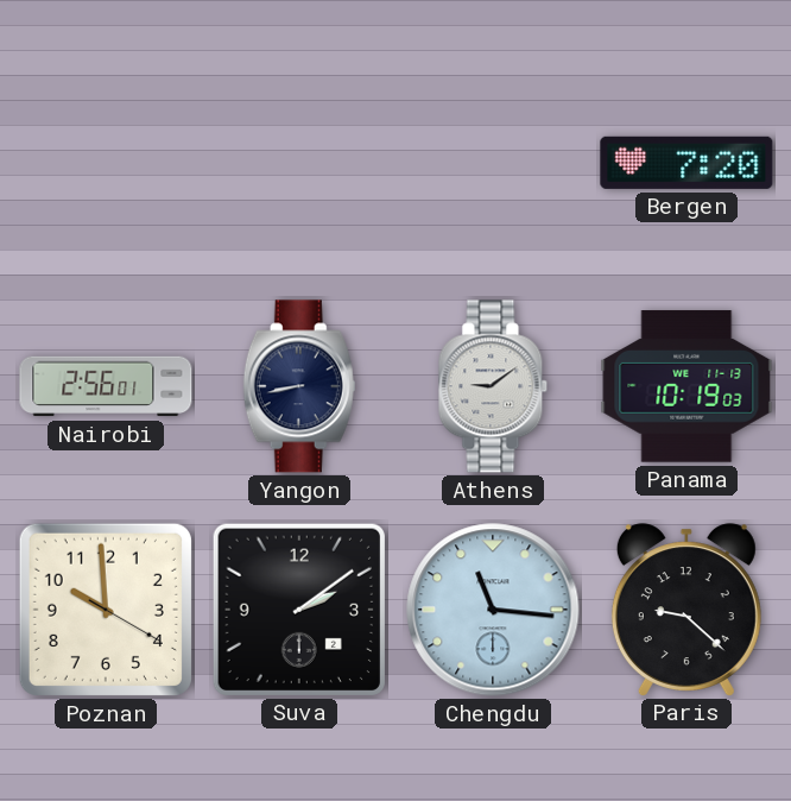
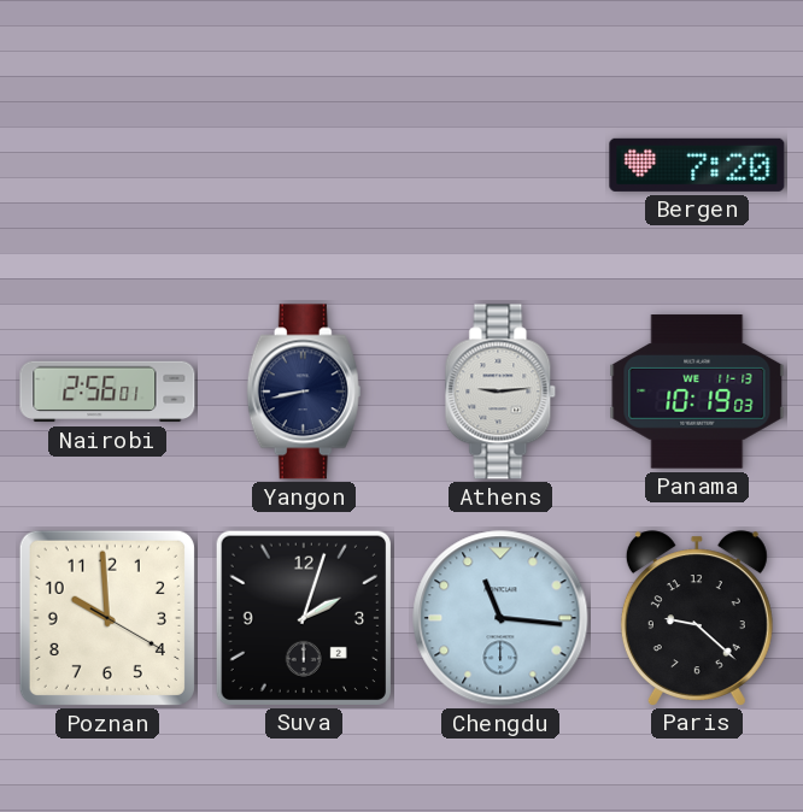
Athens: 9:09 -> 9:14
Suva: 2:09 -> 2:03
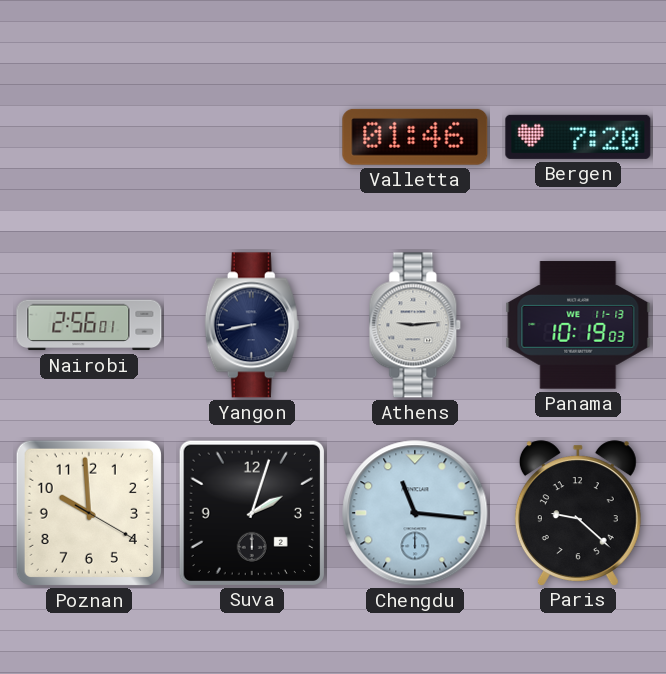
Valletta: none -> 01:46
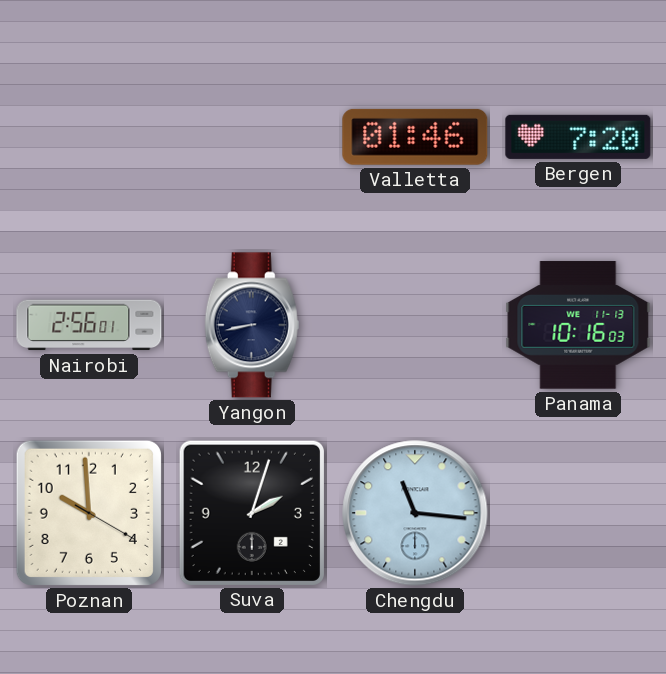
Athens: 9:14 -> none
Panama: 10:19 -> 10:16
Paris: 9:22 -> none
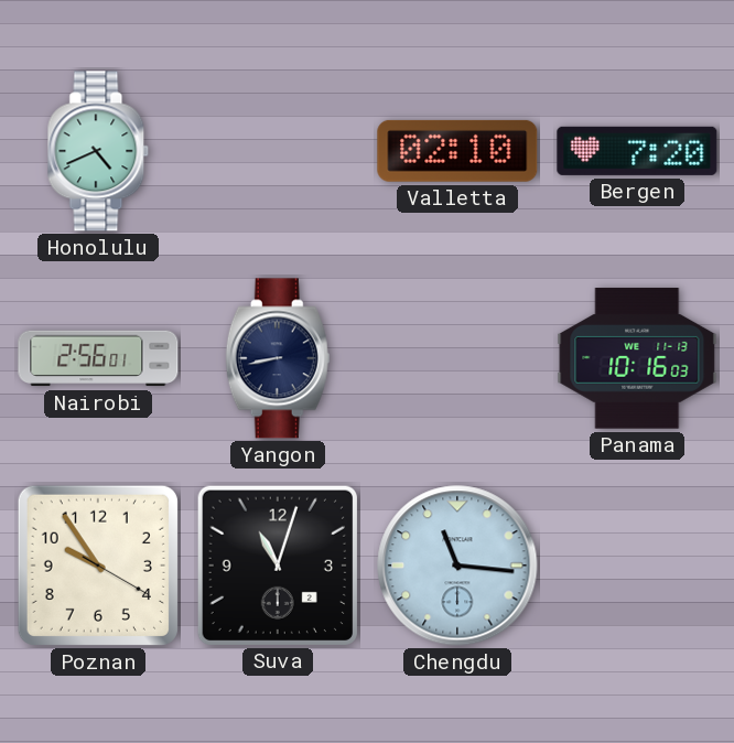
Honolulu: none -> 4:41
Valletta: 01:46 -> 02:10
Poznan: 9:59 -> 9:54
Suva: 2:03 -> 11:03
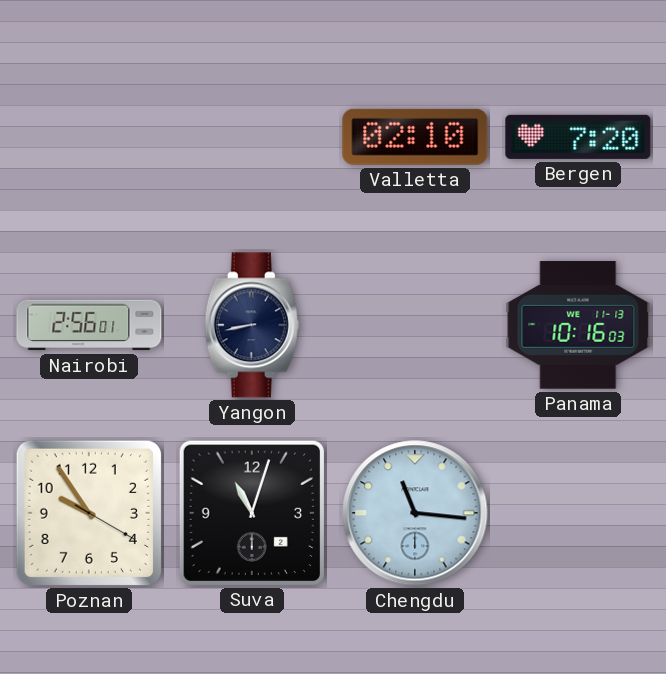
Honolulu: 4:41 -> none
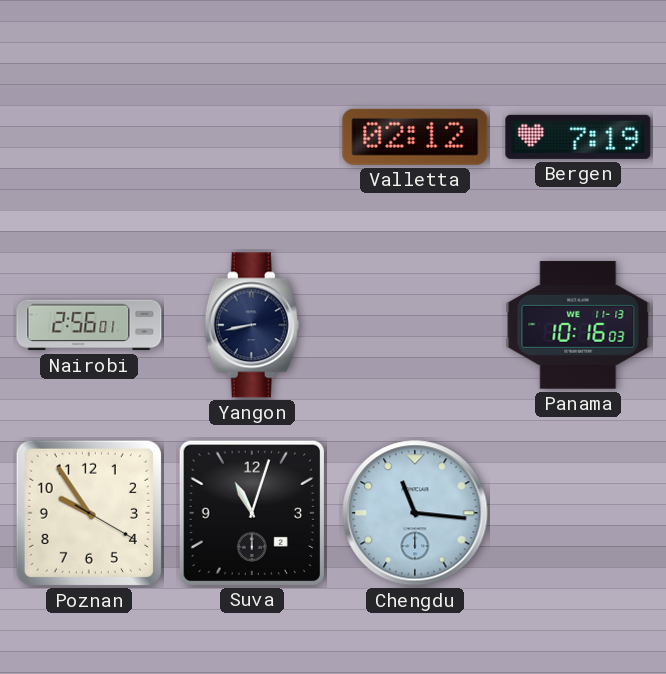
Valletta: 02:10 -> 02:12
Bergen: 7:20 -> 7:19
